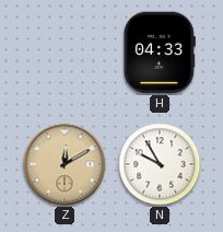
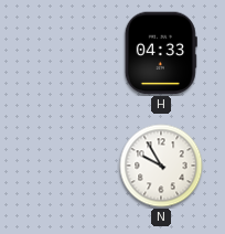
Z: 12:10 -> none
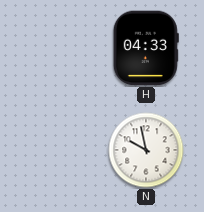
N: 9:55 -> 9:58
